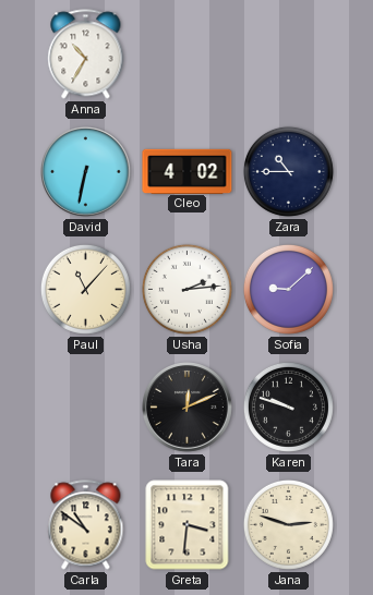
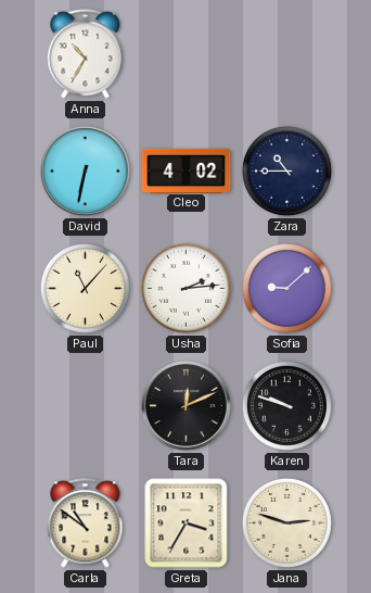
Greta: 3:31 -> 3:35
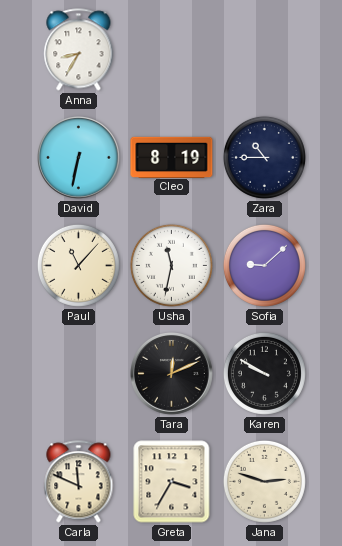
Anna: 10:35 -> 8:35
Cleo: 4:02 -> 8:19
Usha: 2:14 -> 11:32
Karen: 9:48 -> 9:50
Carla: 10:51 -> 11:49
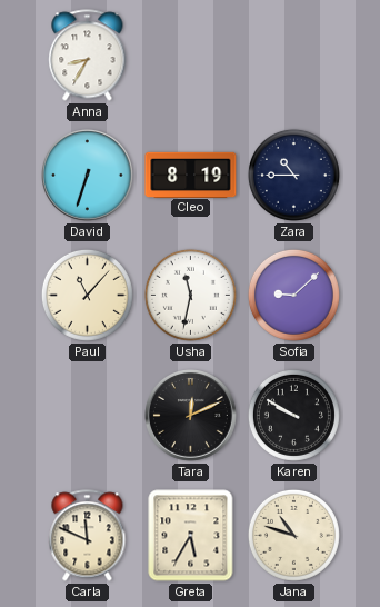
David: 6:32 -> 6:33
Greta: 3:35 -> 5:35
Jana: 2:48 -> 10:48
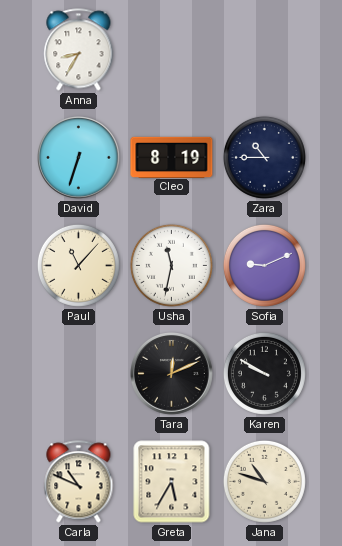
Sofia: 9:08 -> 9:11
Carla: 11:49 -> 10:49
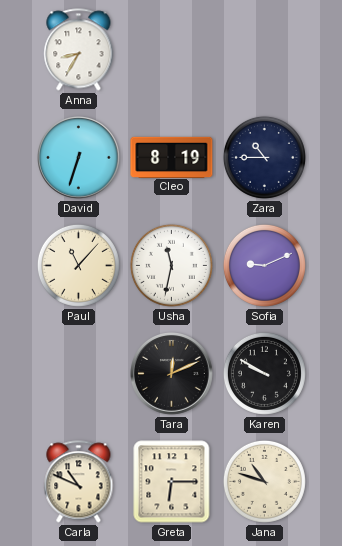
Greta: 5:35 -> 6:15
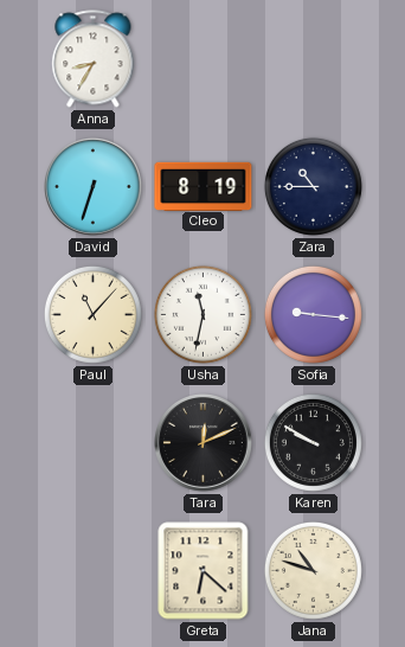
Sofia: 9:11 -> 9:16
Carla: 10:49 -> none
Greta: 6:15 -> 6:22
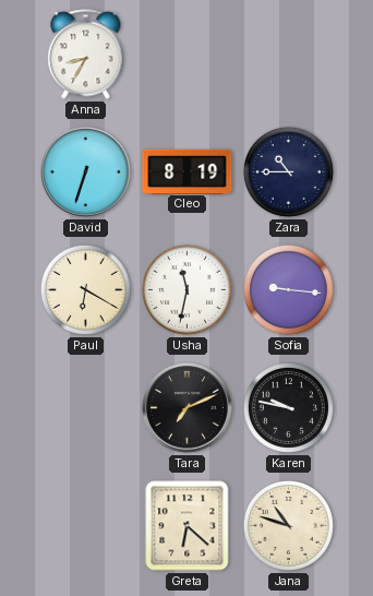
Paul: 11:07 -> 6:20
Tara: 12:11 -> 7:11
Karen: 9:50 -> 9:47
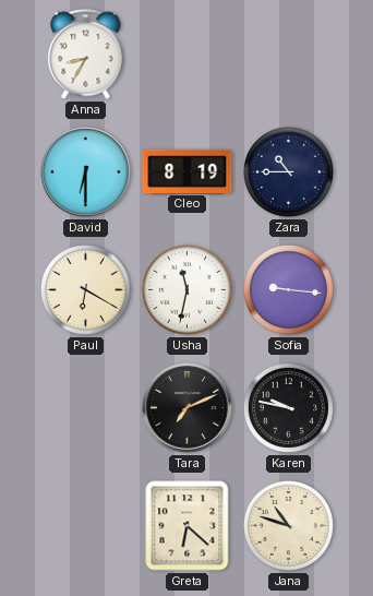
David: 6:33 -> 6:30
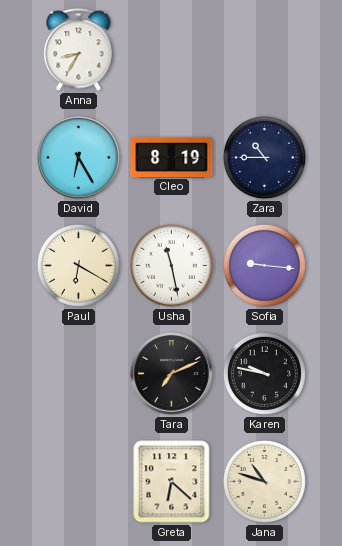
David: 6:30 -> 6:25
Usha: 11:32 -> 11:28
